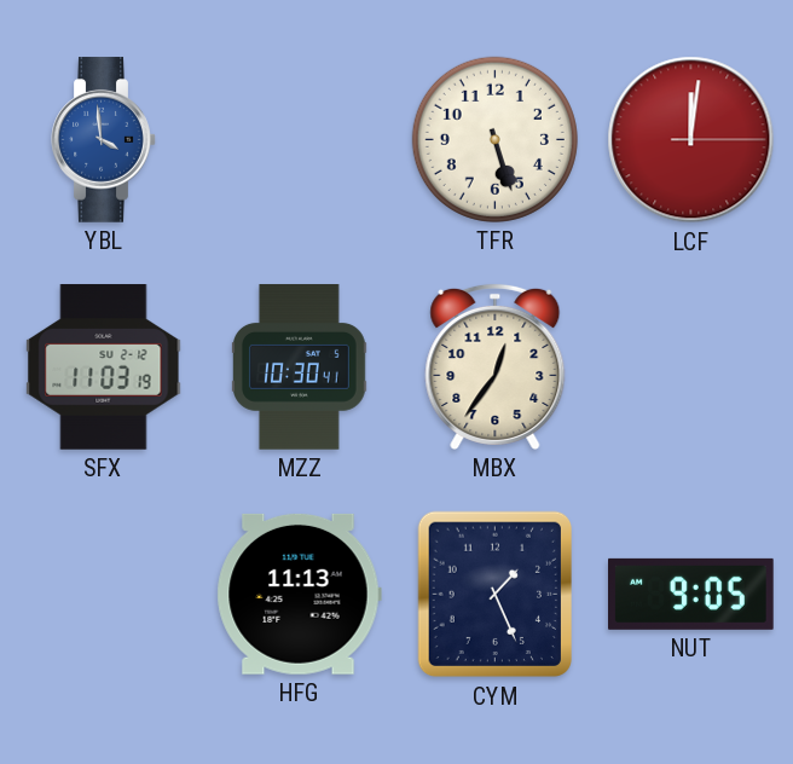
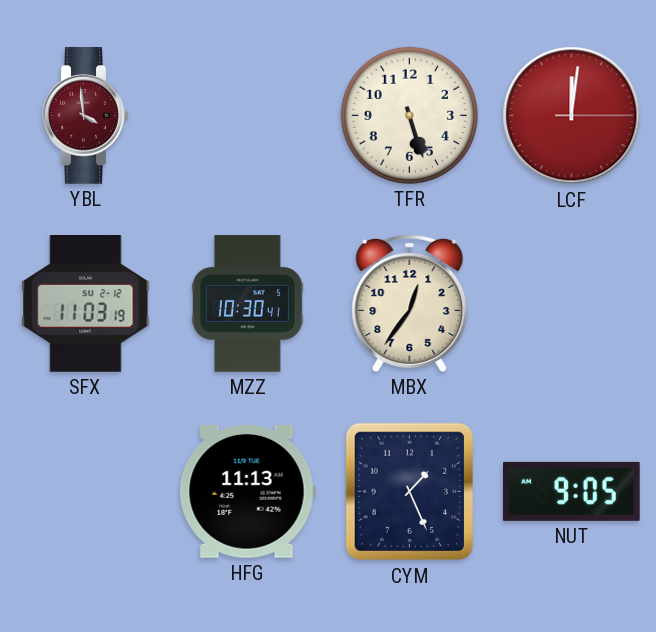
YBL dial: blue -> burgundy
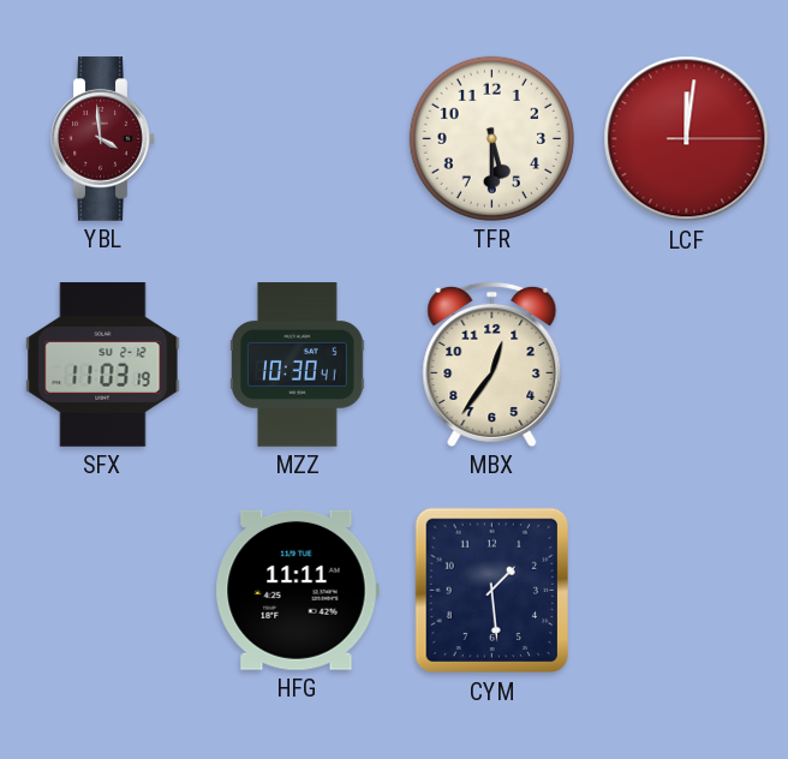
TFR: 5:27 -> 5:30
HFG: 11:13 -> 11:11
CYM: 1:26 -> 1:29
NUT: 9:05 -> none
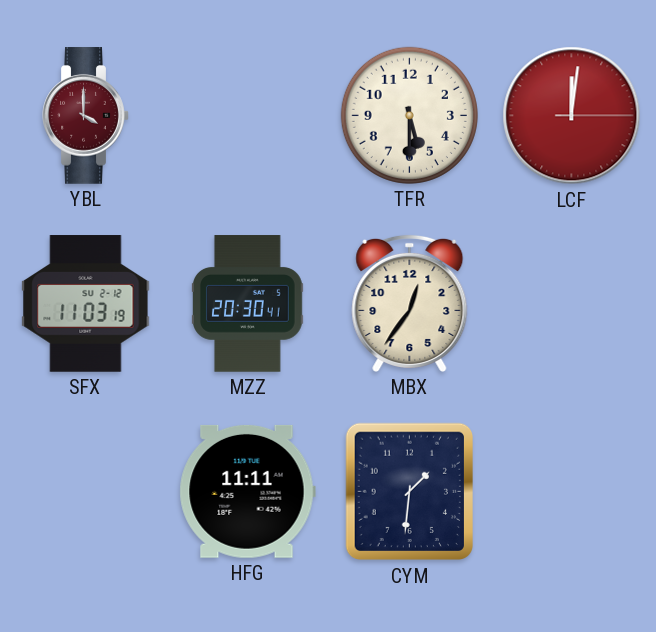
YBL: 3:59 -> 4:00
MZZ: 10:30 -> 20:30
CYM: 1:29 -> 1:31
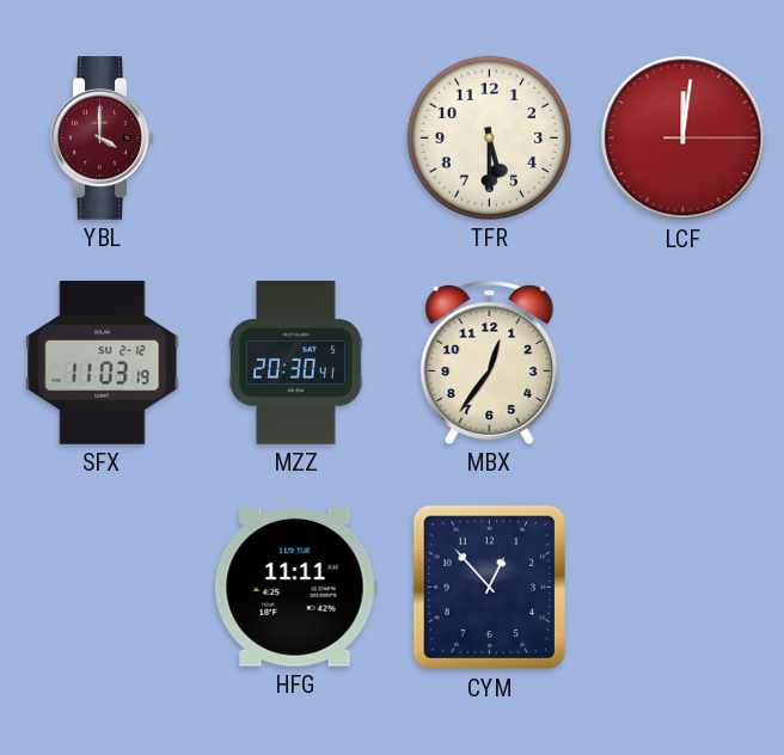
CYM: 1:31 -> 12:53
